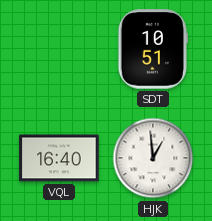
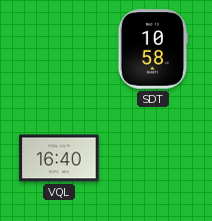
SDT: 10:51 -> 10:58
HJK: 12:59 -> none
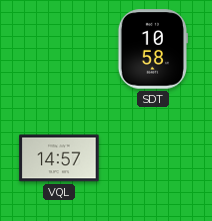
VQL: 16:40 -> 14:57
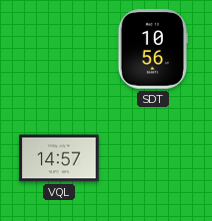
SDT: 10:58 -> 10:56
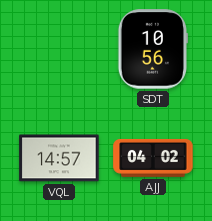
AJJ: none -> 04:02
